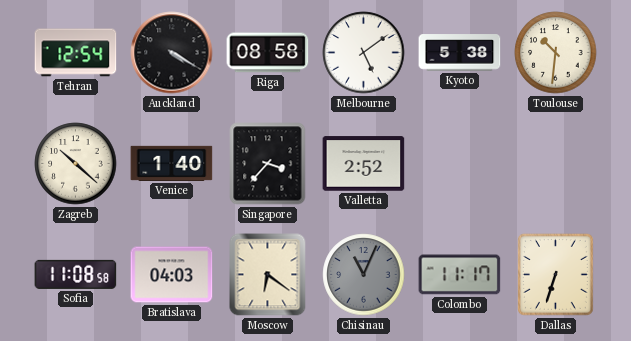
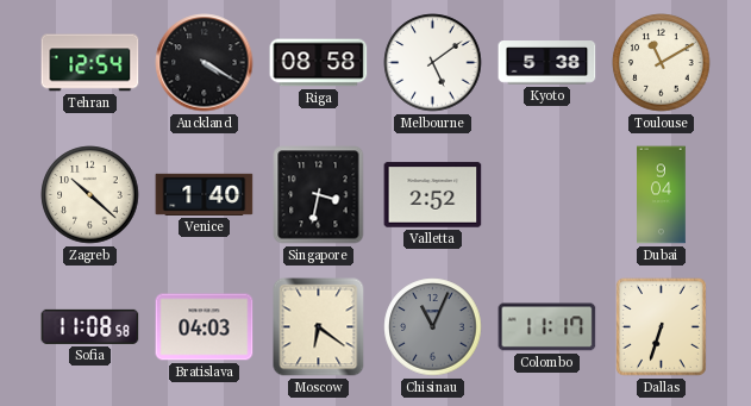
Toulouse: 10:31 -> 11:10
Singapore: 3:37 -> 3:32
Dubai: none -> 9:04
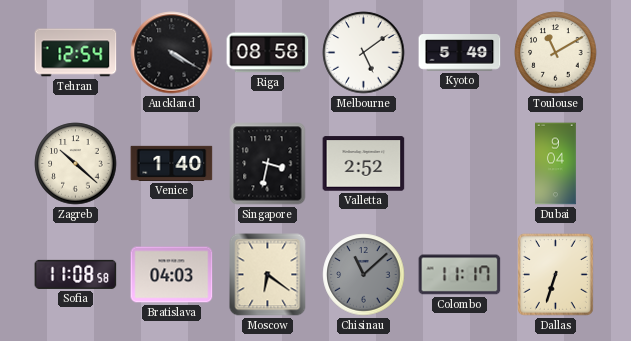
Kyoto: 5:38 -> 5:49
Chisinau: 11:04 -> 11:08
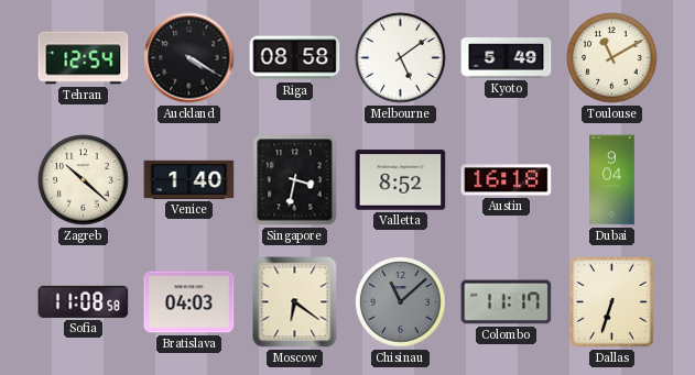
Valletta: 2:52 -> 8:52
Austin: none -> 16:18
